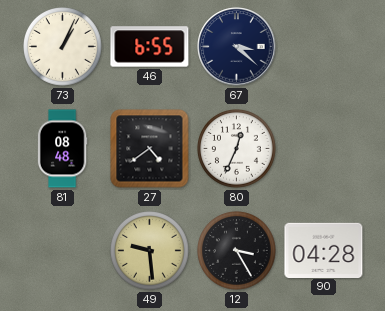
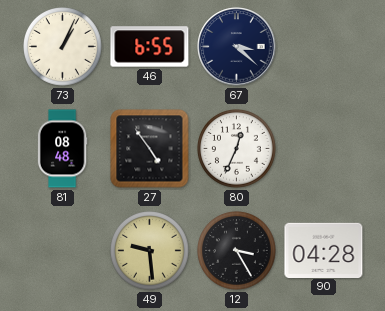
27: 4:39 -> 4:54
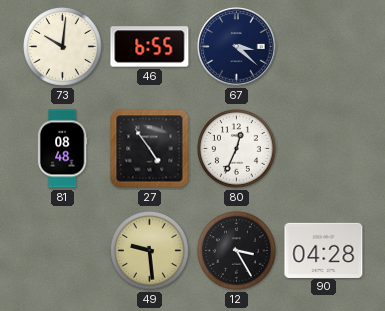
73: 1:04 -> 10:01
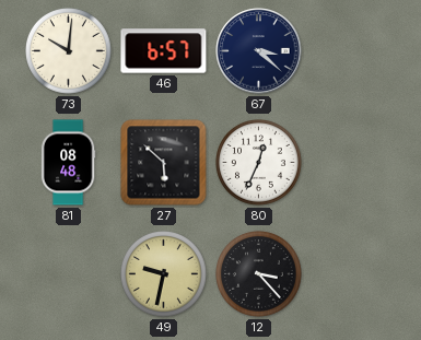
46: 6:55 -> 6:57
27: 4:54 -> 5:52
49: 9:29 -> 9:32
12: 3:25 -> 3:23
90: 04:28 -> none
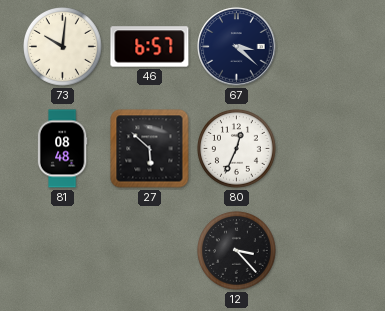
49: 9:32 -> none
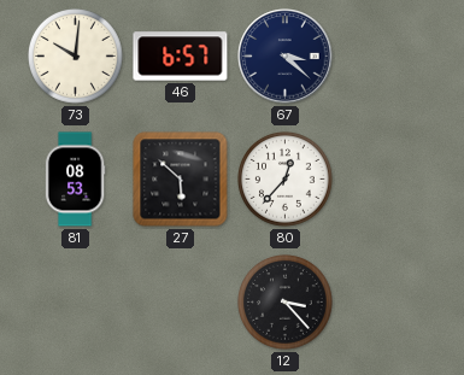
81: 08:48 -> 08:53
80: 12:34 -> 12:37
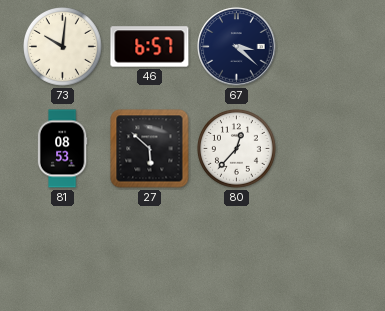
12: 3:23 -> none
